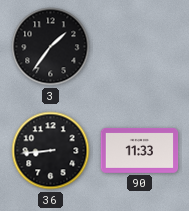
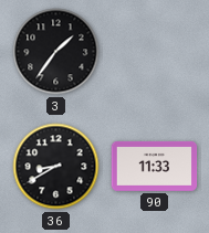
36: 8:44 -> 8:40
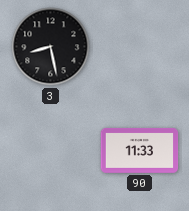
3: 1:36 -> 8:28
36: 8:40 -> none
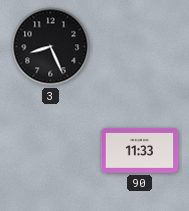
3: 8:28 -> 8:26
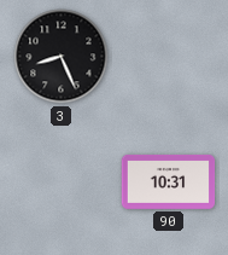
90: 11:33 -> 10:31
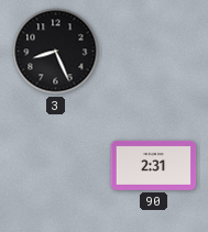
90: 10:31 -> 2:31
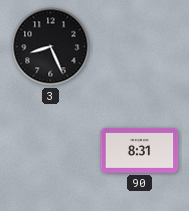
90: 2:31 -> 8:31
